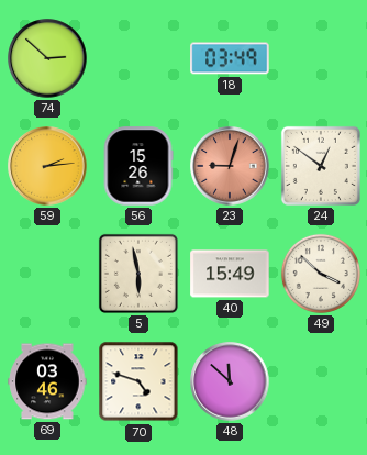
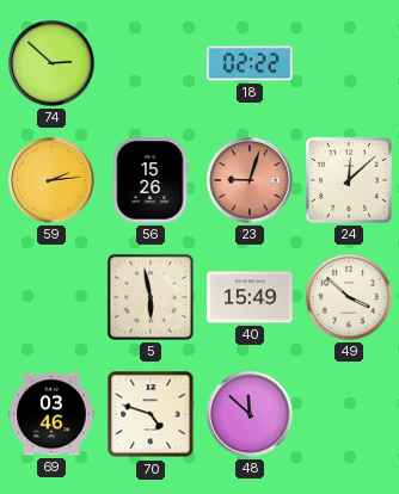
18: 03:49 -> 02:22
24: 12:51 -> 12:08
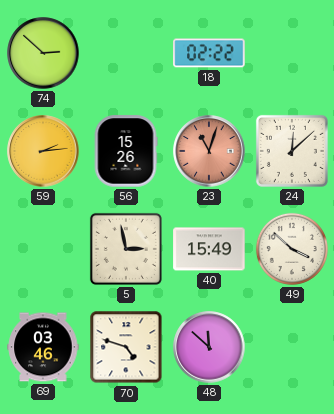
23: 9:03 -> 11:03
5: 5:58 -> 2:58
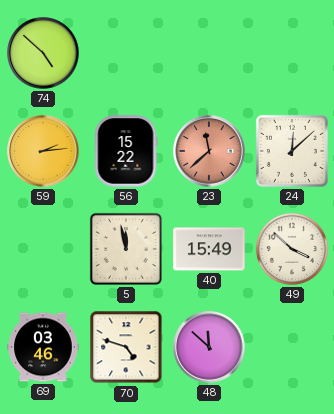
74: 2:52 -> 4:52
18: 02:22 -> none
56: 15:26 -> 15:22
23: 11:03 -> 11:38
5: 2:58 -> 11:58
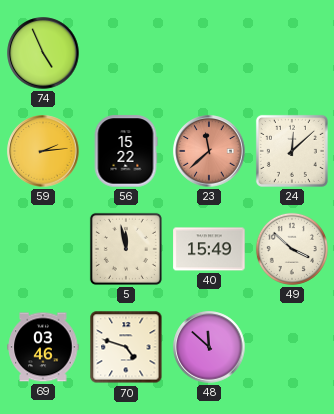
74: 4:52 -> 4:56
